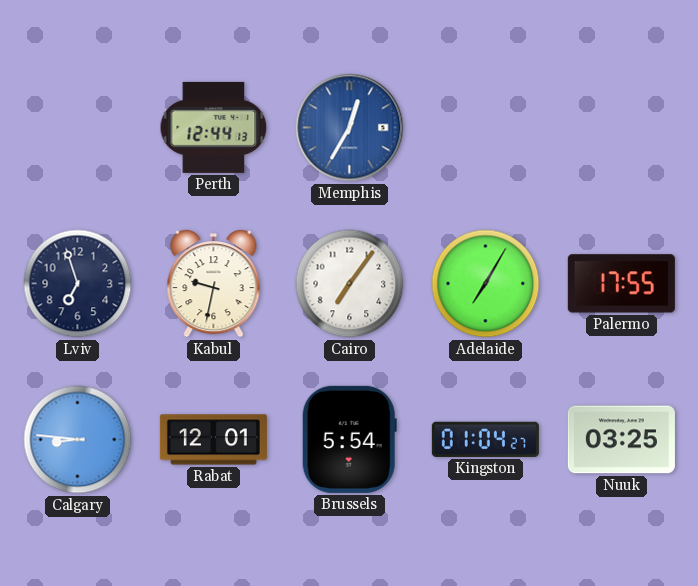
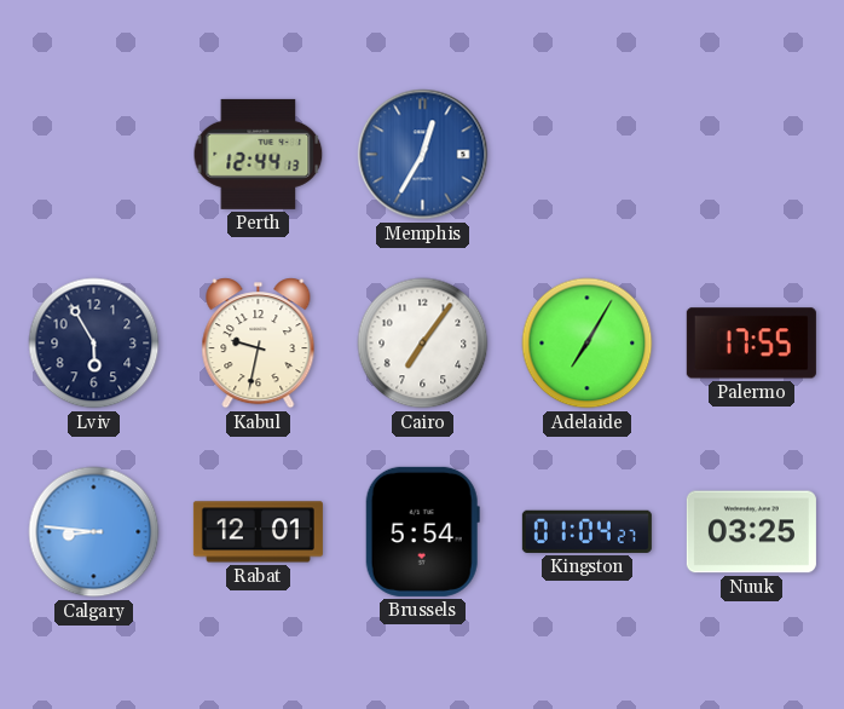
Lviv: 6:57 -> 5:55
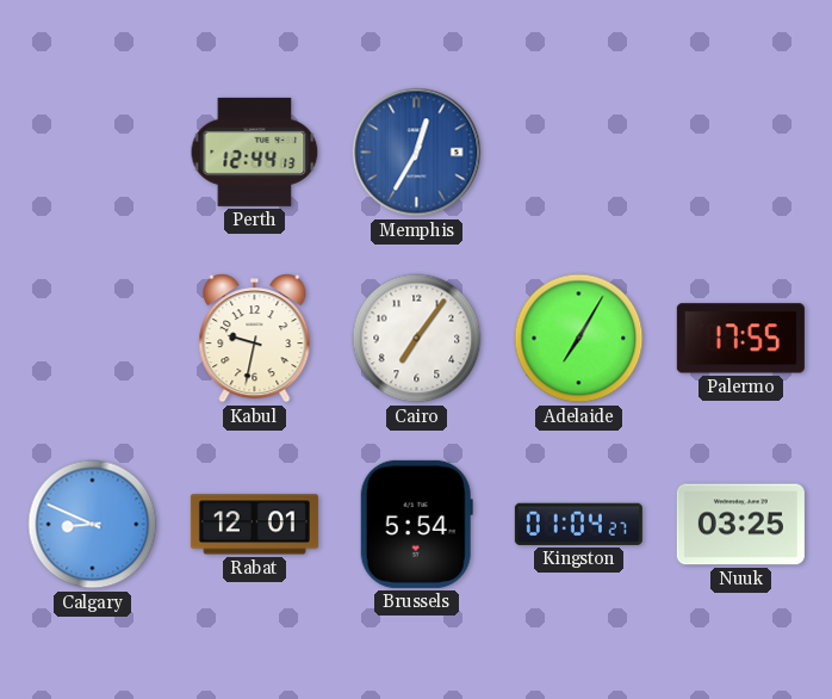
Lviv: 5:55 -> none
Calgary: 8:46 -> 8:49
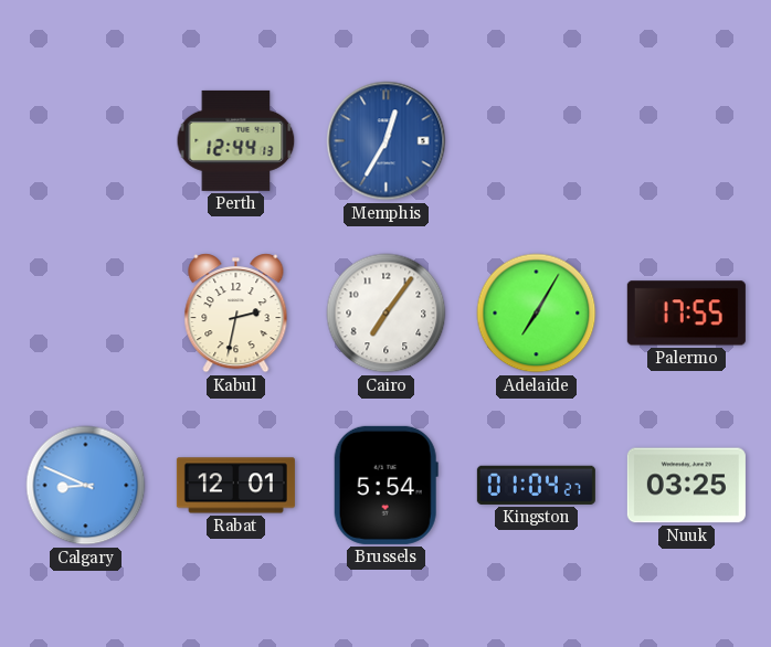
Kabul: 9:32 -> 2:32
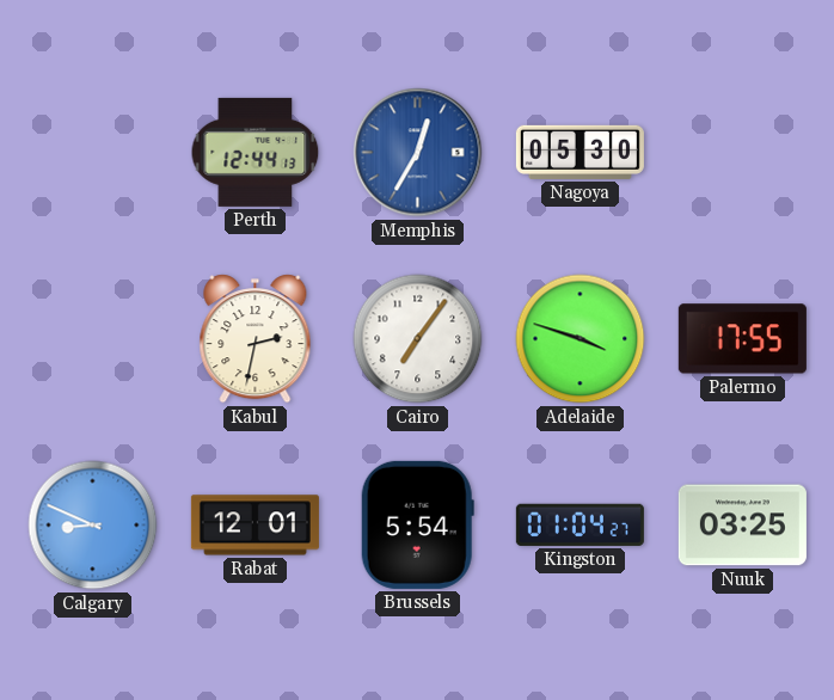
Nagoya: none -> 05:30
Adelaide: 7:05 -> 3:48
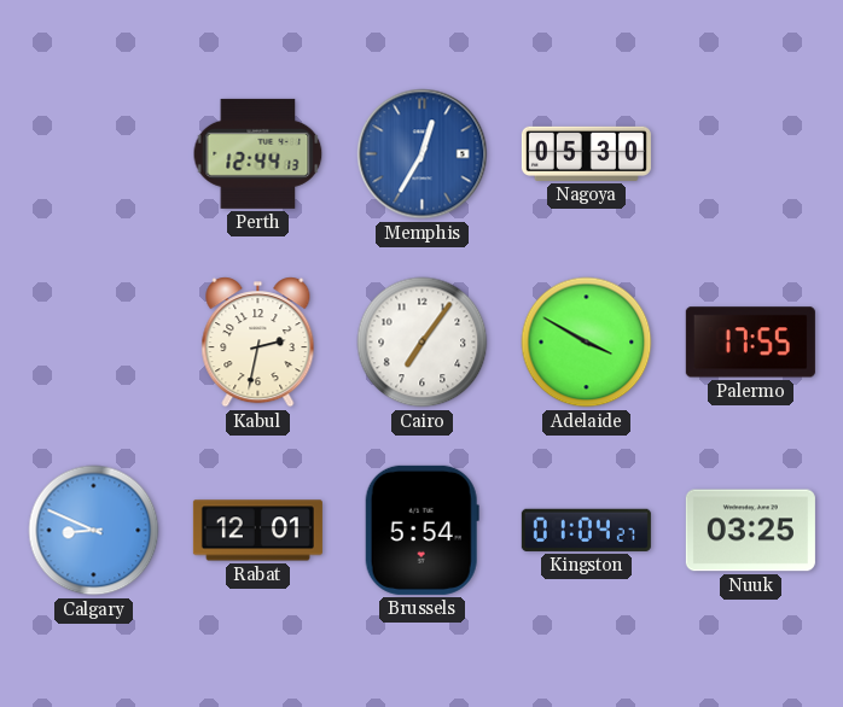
Adelaide: 3:48 -> 3:50
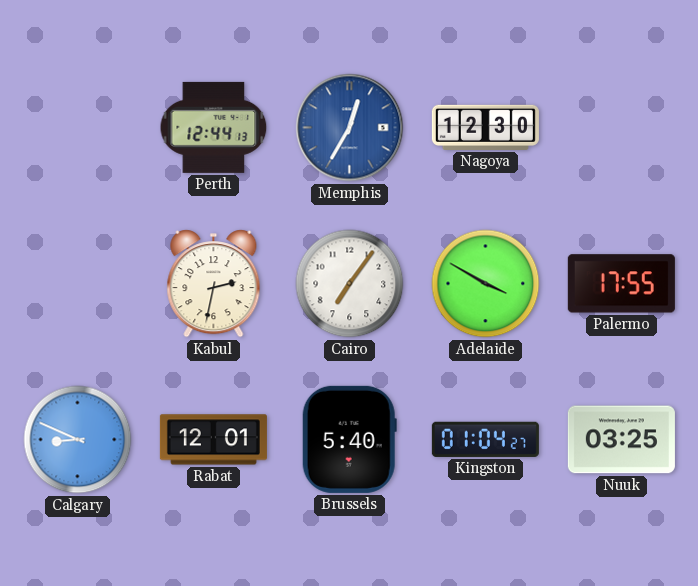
Nagoya: 05:30 -> 12:30
Brussels: 5:54 -> 5:40
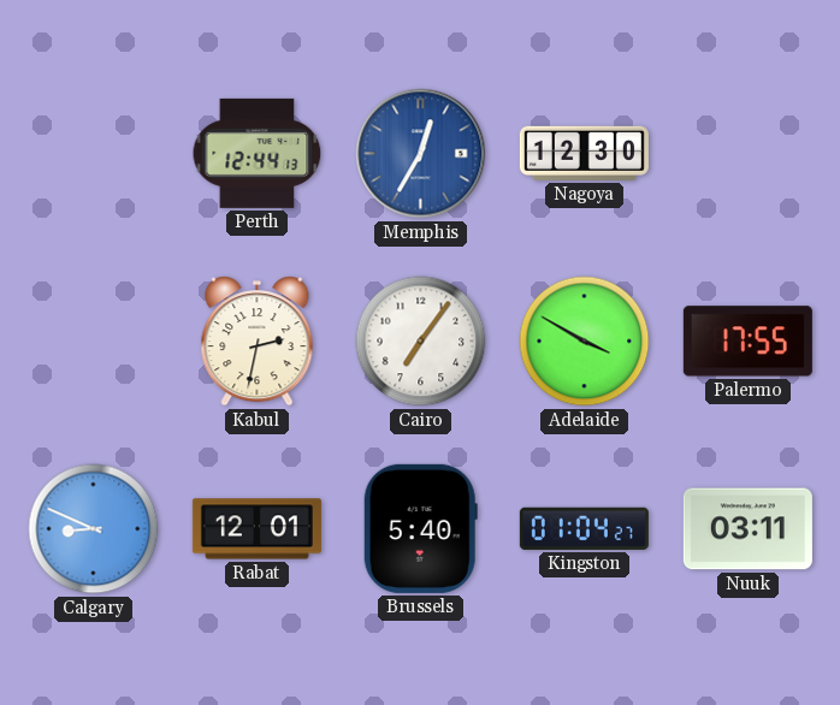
Nuuk: 03:25 -> 03:11
